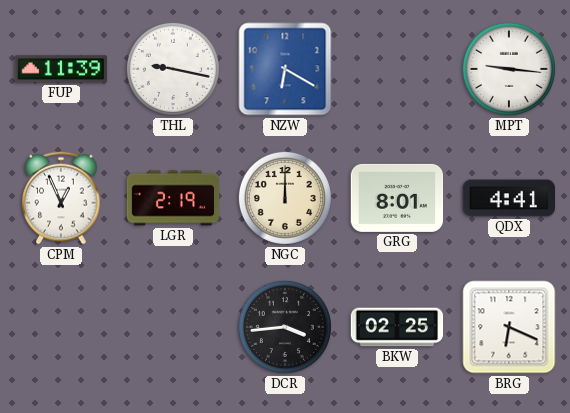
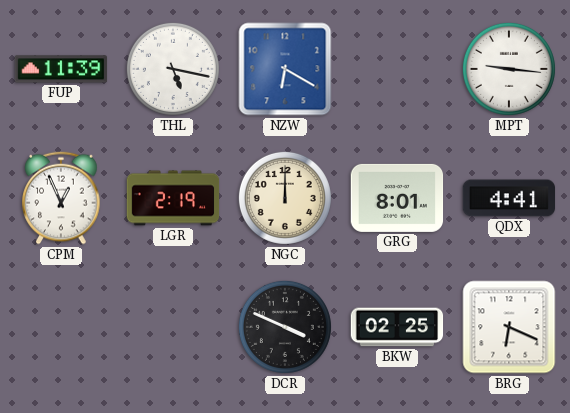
THL: 9:17 -> 5:17
DCR: 3:44 -> 3:49
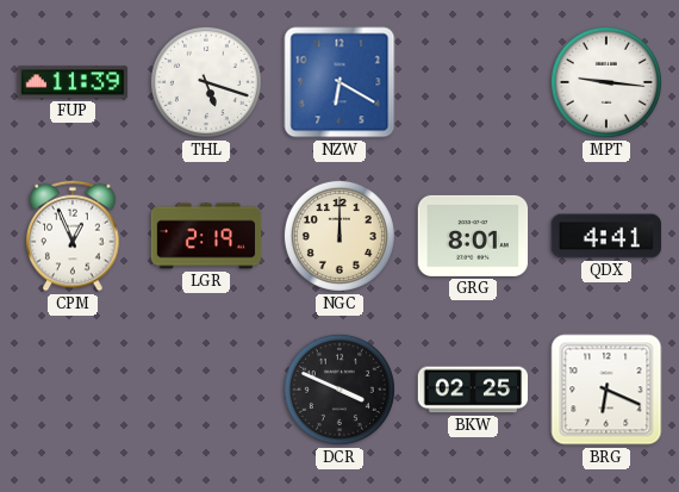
THL: 5:17 -> 5:18
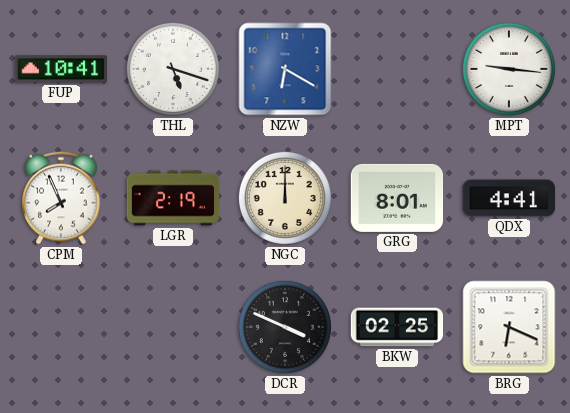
FUP: 11:39 -> 10:41
CPM: 12:56 -> 7:56
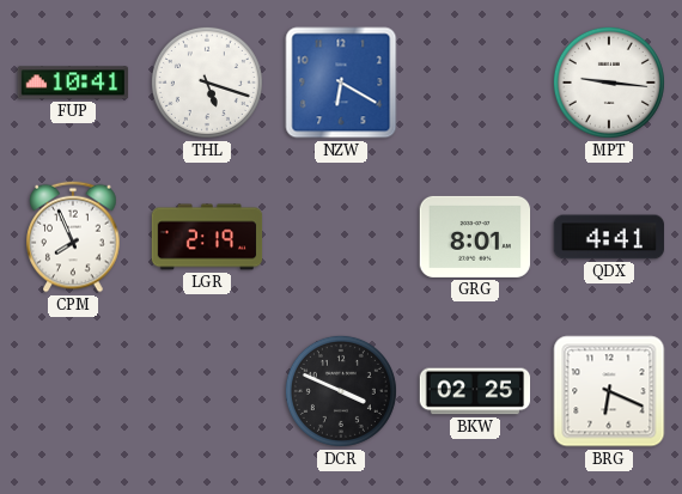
NGC: 12:00 -> none
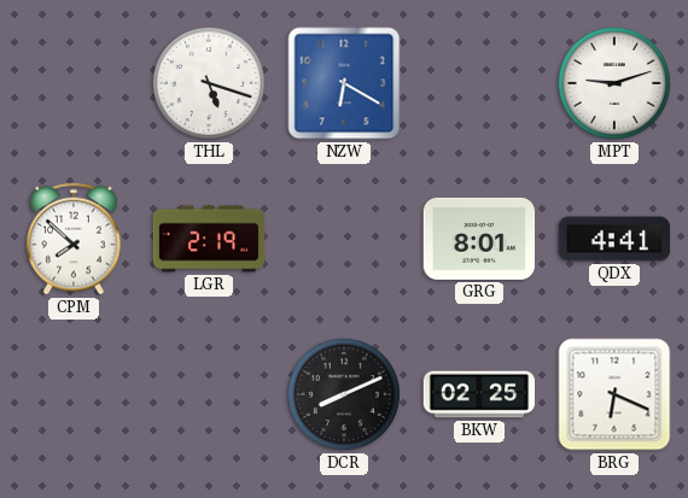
FUP: 10:41 -> none
MPT: 9:16 -> 9:12
CPM: 7:56 -> 7:52
DCR: 3:49 -> 8:11
